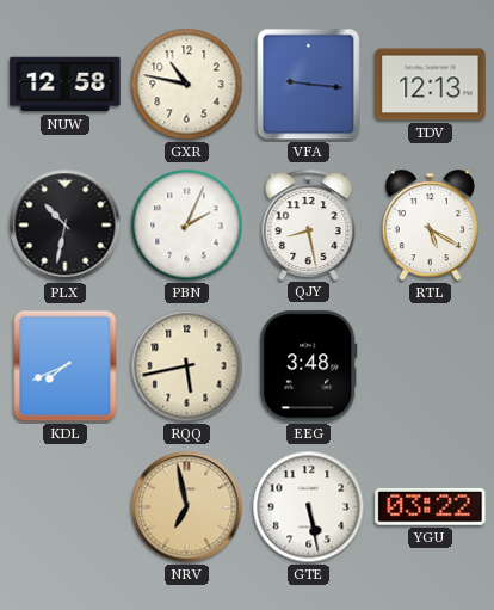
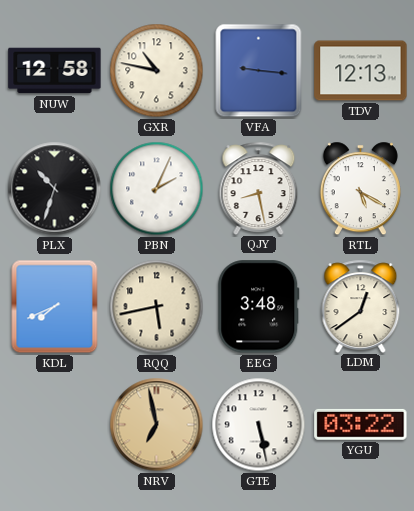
PLX: 10:32 -> 10:33
LDM: none -> 12:39
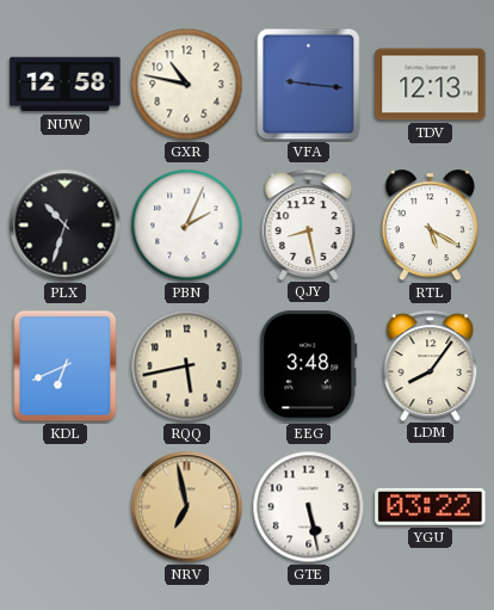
KDL: 7:41 -> 6:41
LDM: 12:39 -> 8:06
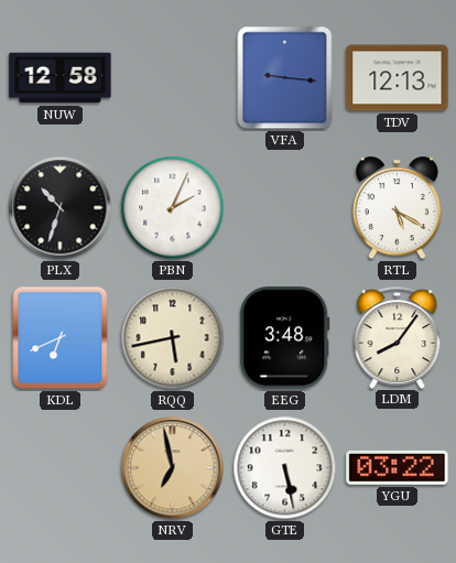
GXR: 10:47 -> none
QJY: 8:28 -> none
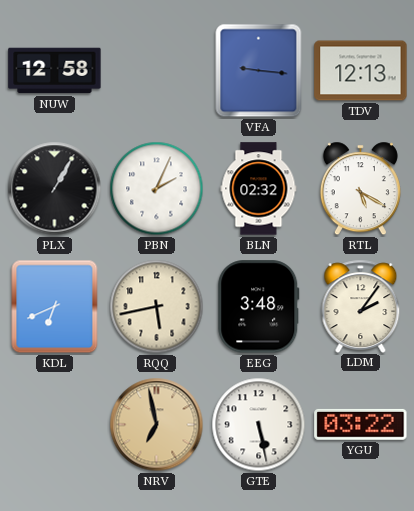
PLX: 10:33 -> 1:05
BLN: none -> 02:32
LDM: 8:06 -> 2:06
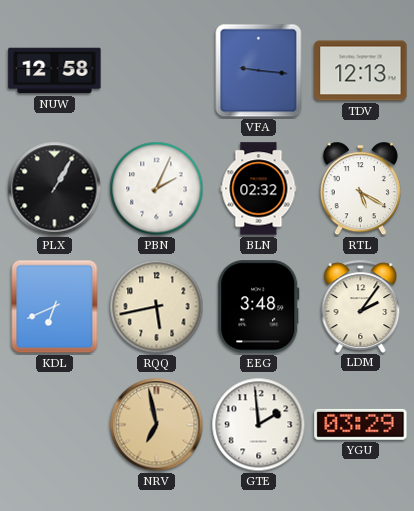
GTE: 5:28 -> 1:59
YGU: 03:22 -> 03:29
